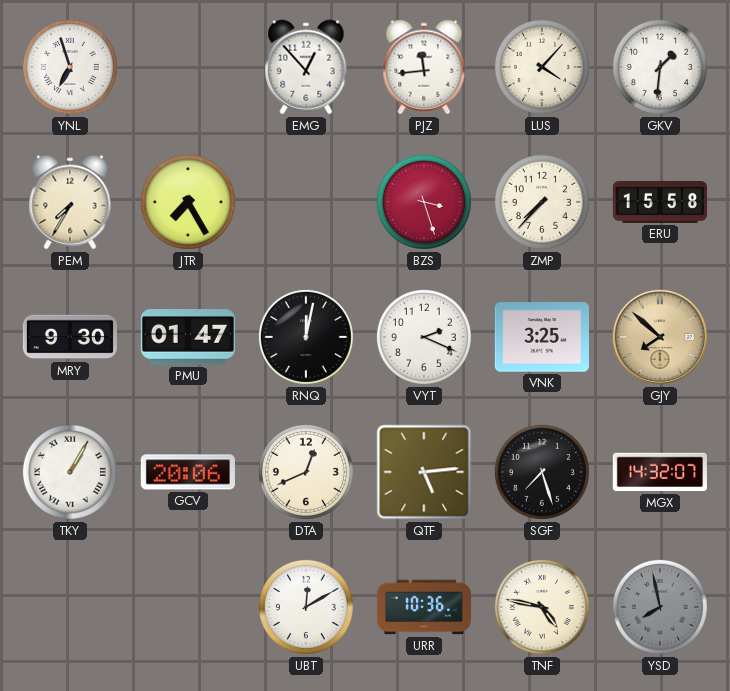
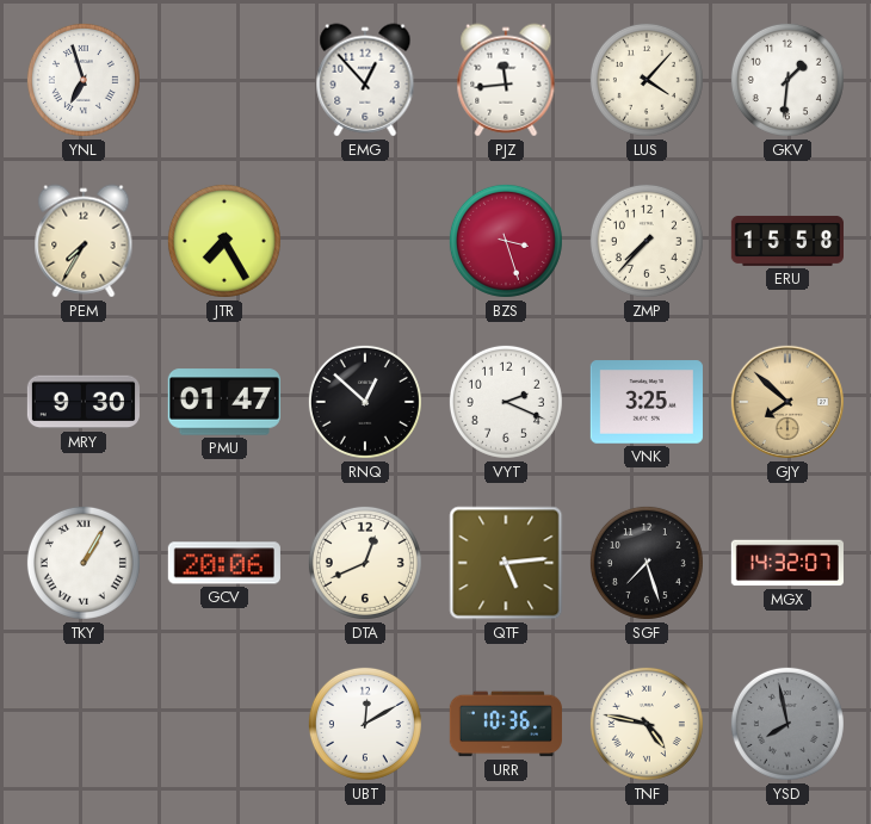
RNQ: 12:02 -> 12:52
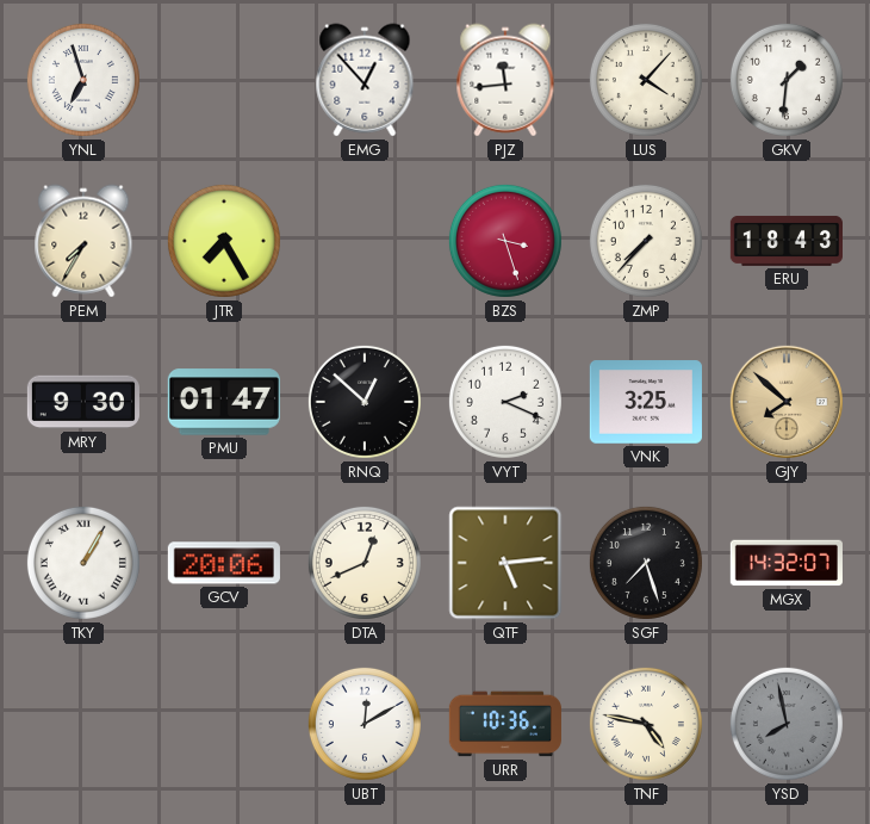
ERU: 15:58 -> 18:43
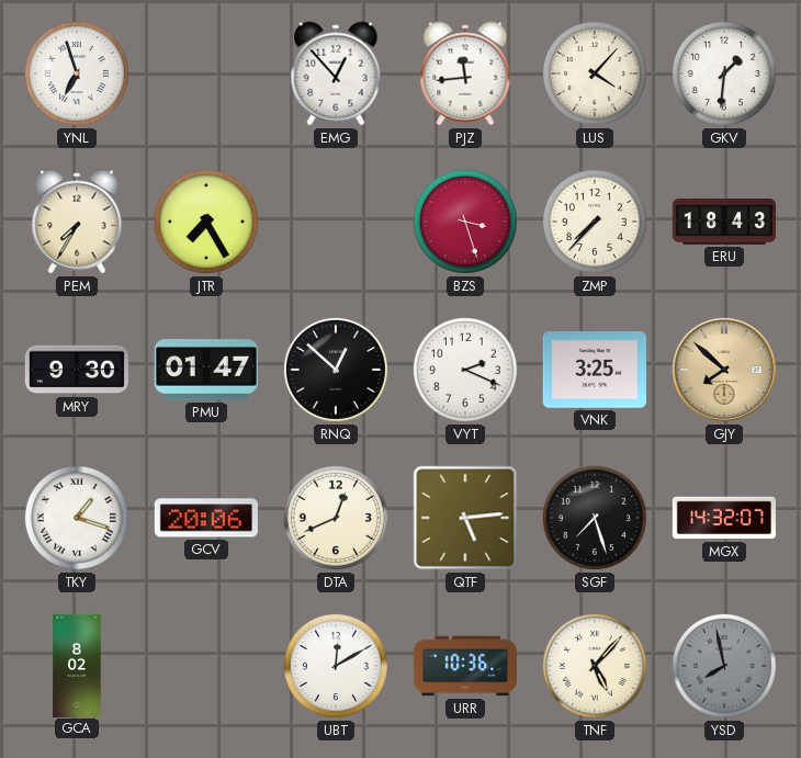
TKY: 1:05 -> 1:18
GCA: none -> 8:02
TNF: 4:47 -> 5:07
